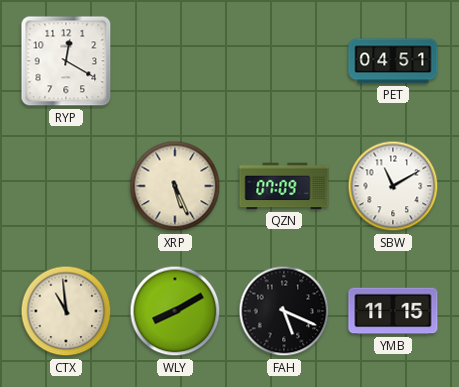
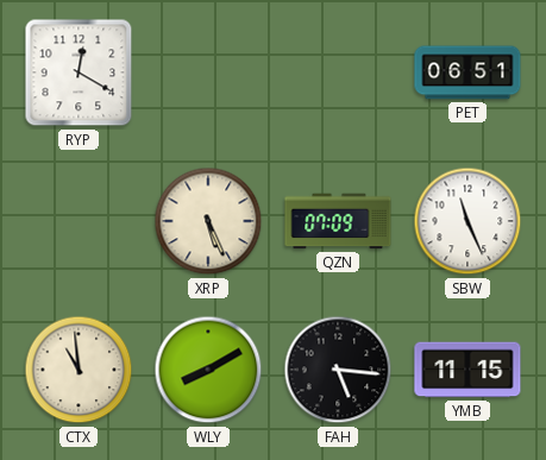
PET: 04:51 -> 06:51
SBW: 11:10 -> 11:26
FAH: 5:19 -> 5:16
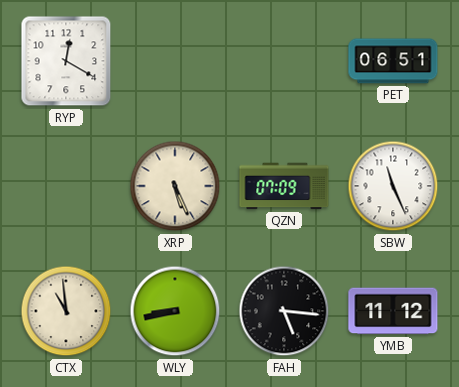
WLY: 8:10 -> 8:43
YMB: 11:15 -> 11:12
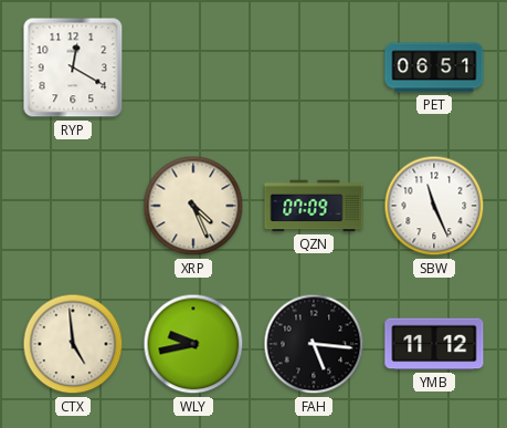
XRP: 5:26 -> 4:26
CTX: 10:59 -> 4:59
WLY: 8:43 -> 9:43
